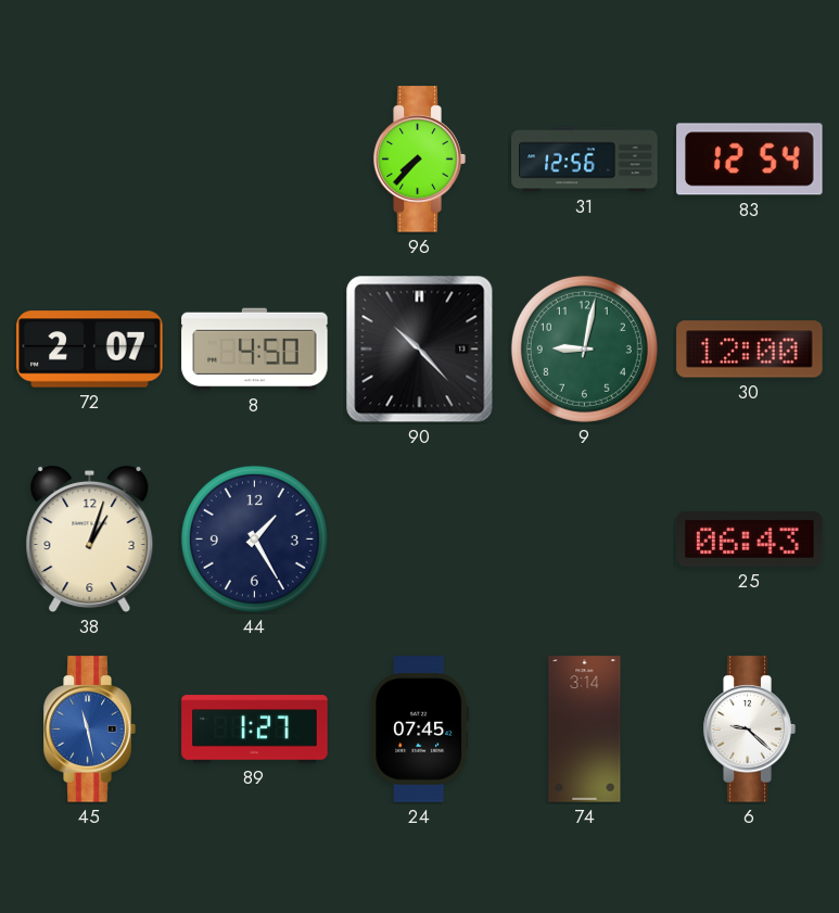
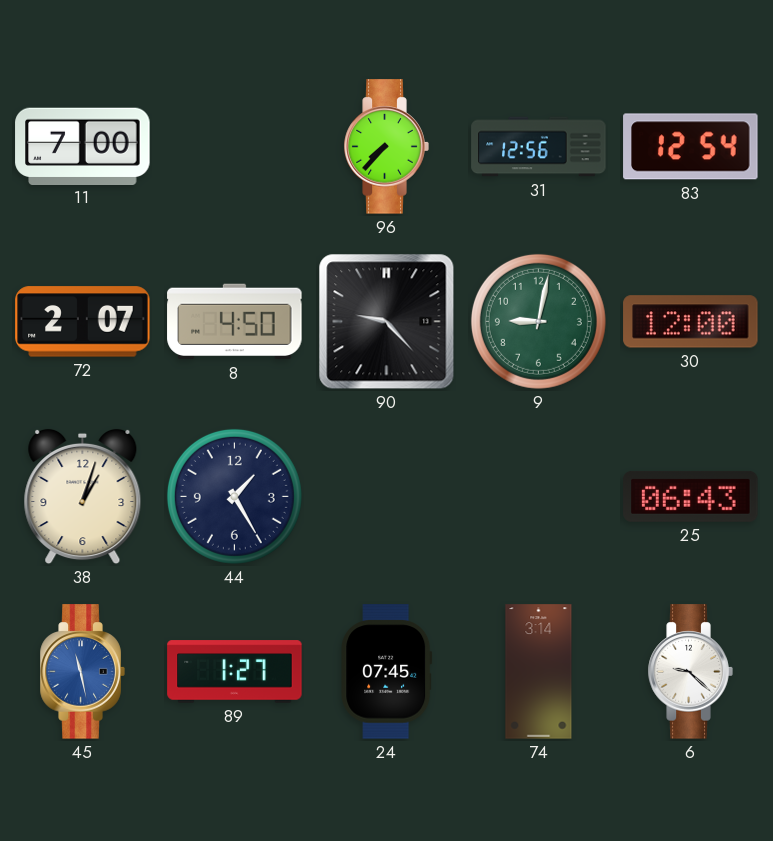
11: none -> 7:00
90: 10:23 -> 9:23
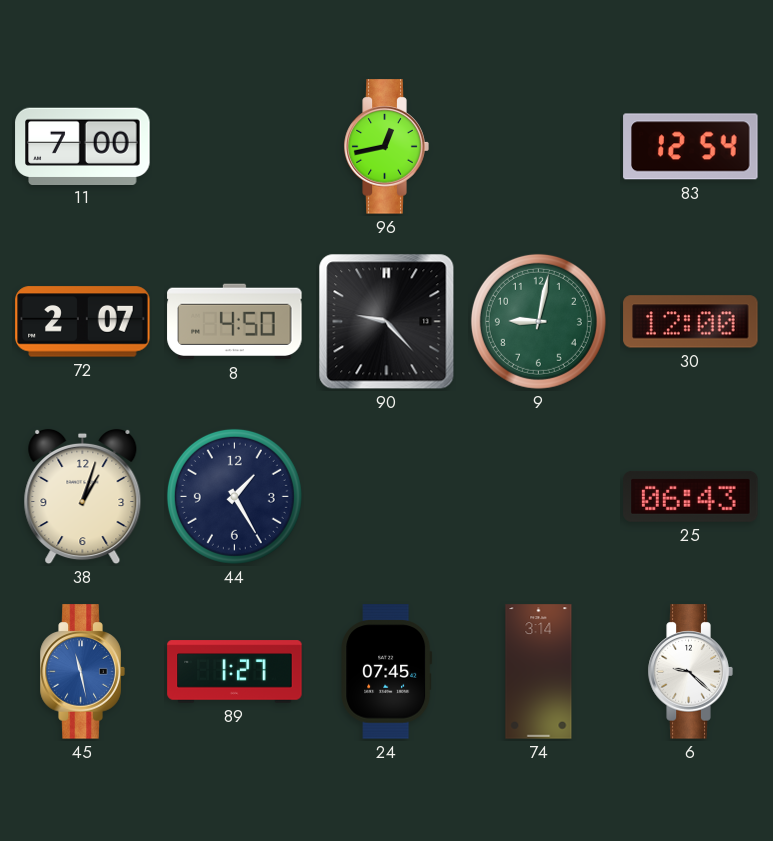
96: 7:37 -> 12:43
31: 12:56 -> none
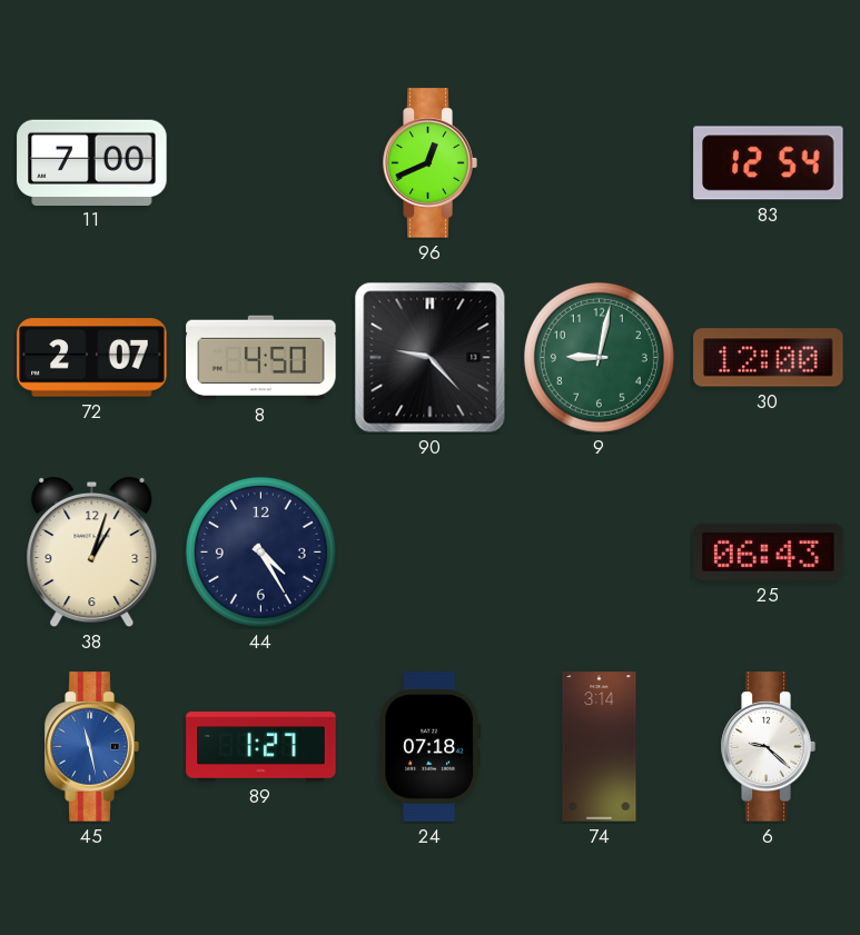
96: 12:43 -> 12:41
44: 1:25 -> 4:25
24: 07:45 -> 07:18
